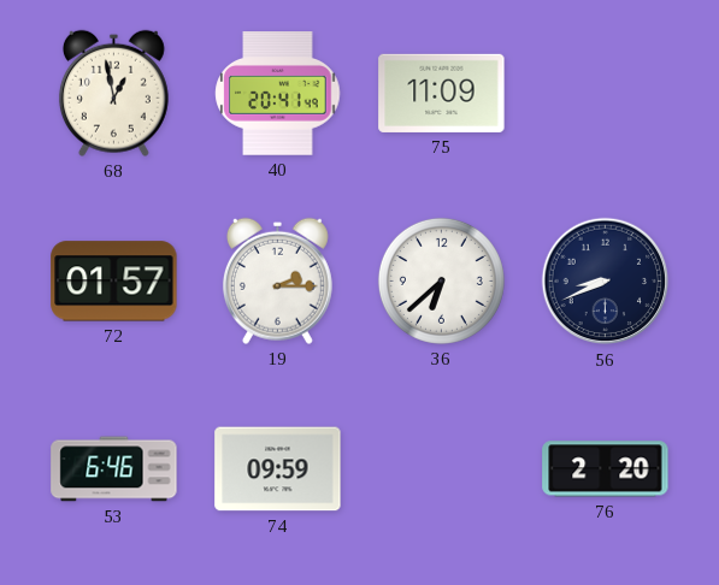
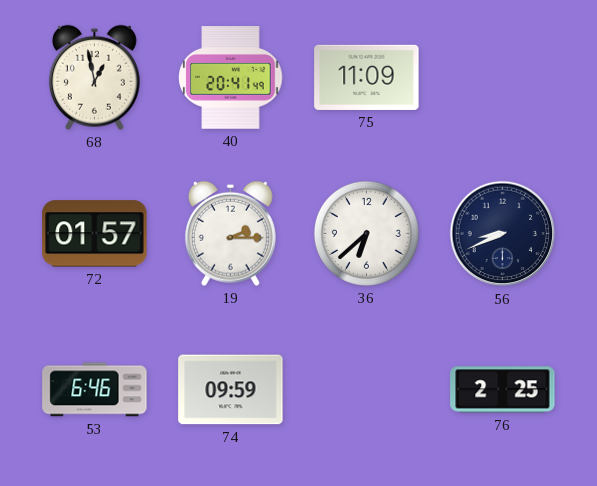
76: 2:20 -> 2:25
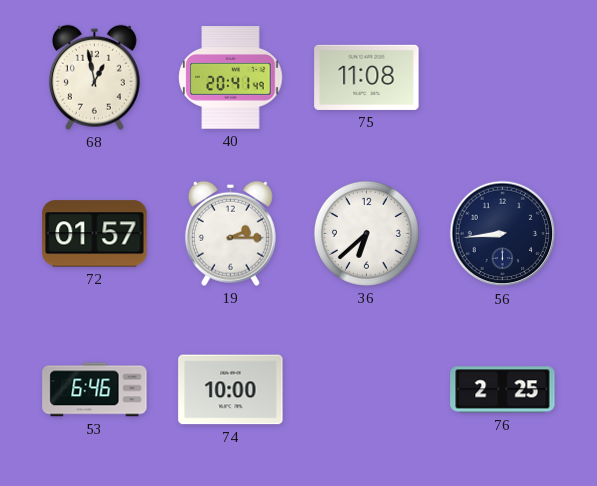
75: 11:09 -> 11:08
56: 8:41 -> 8:44
74: 09:59 -> 10:00
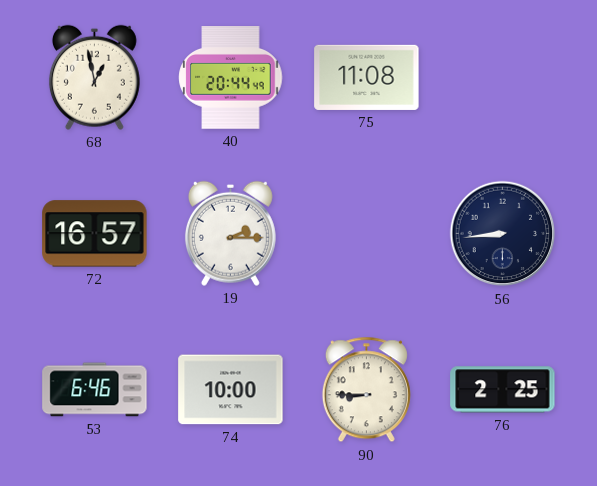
40: 20:41 -> 20:44
72: 01:57 -> 16:57
36: 6:38 -> none
90: none -> 8:45
